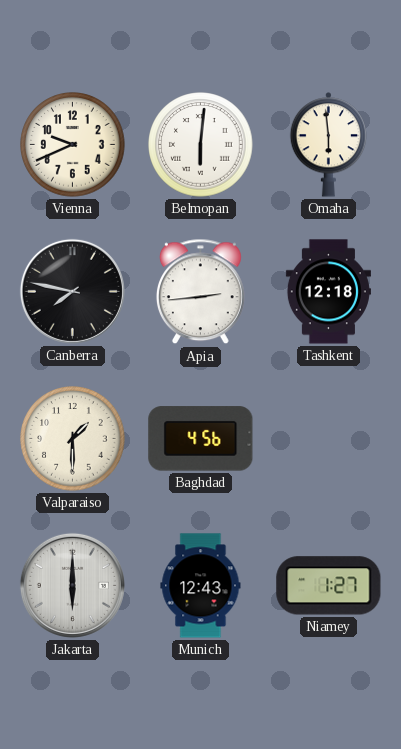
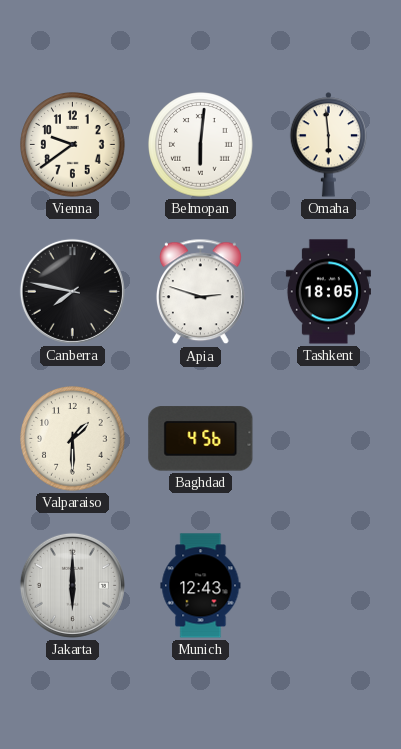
Vienna: 9:41 -> 9:39
Apia: 2:44 -> 2:48
Tashkent: 12:18 -> 18:05
Niamey: 1:27 -> none
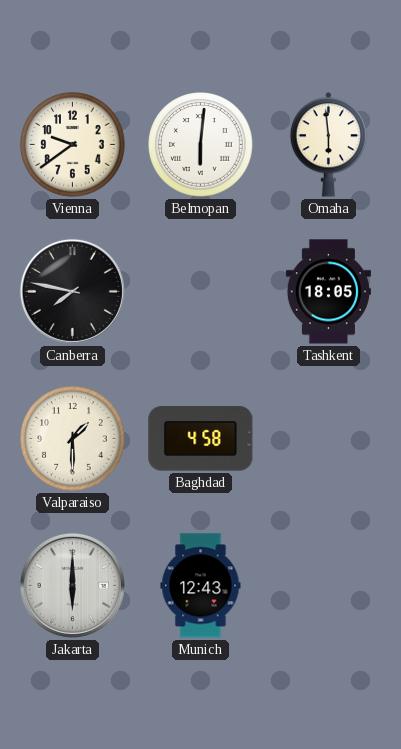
Apia: 2:48 -> none
Baghdad: 4:56 -> 4:58
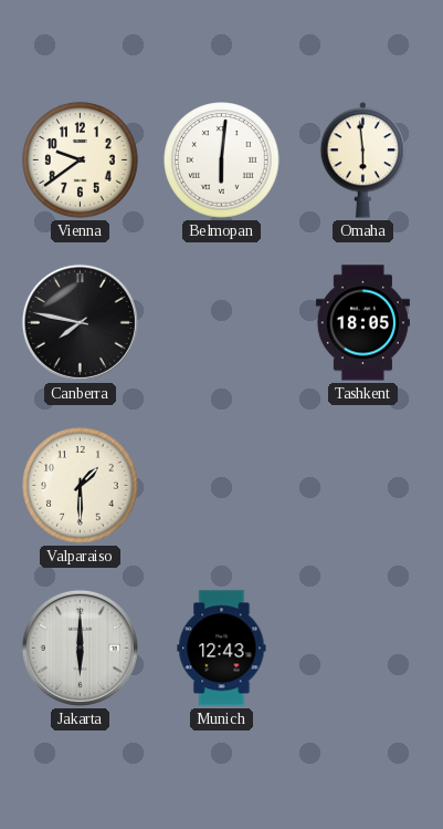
Baghdad: 4:58 -> none
